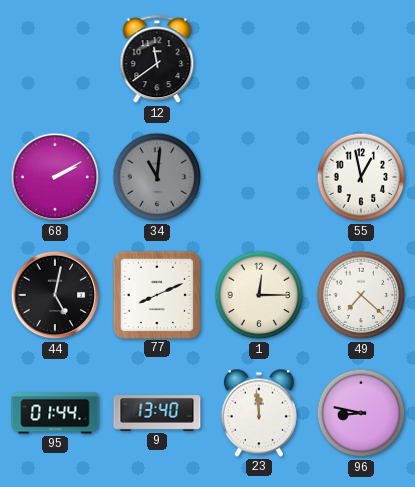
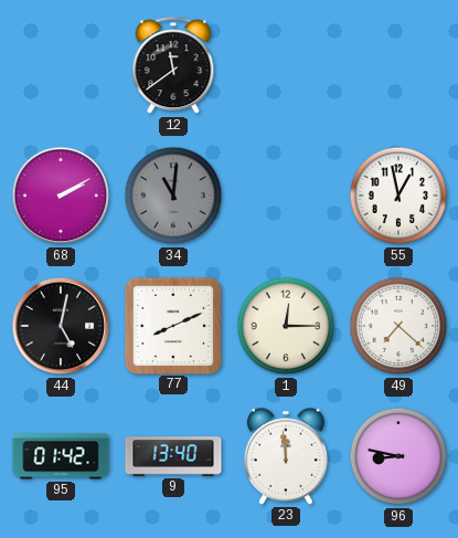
95: 01:44 -> 01:42
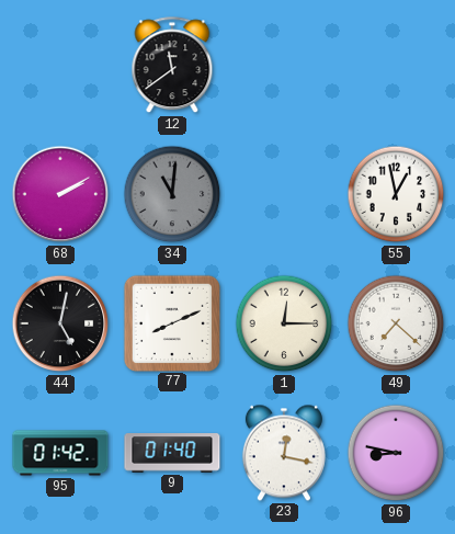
9: 13:40 -> 01:40
23: 11:59 -> 12:17
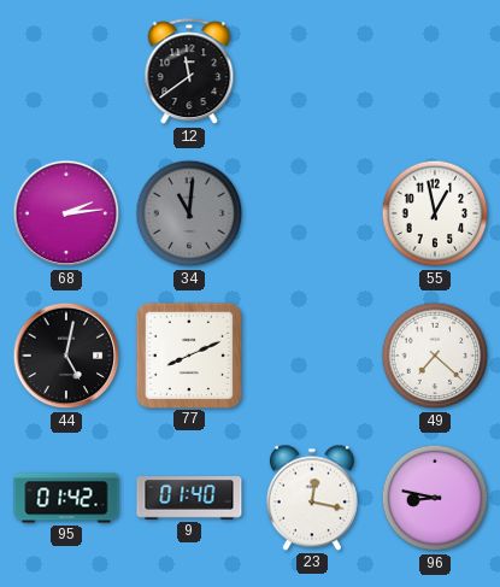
68: 2:10 -> 2:14
1: 12:15 -> none
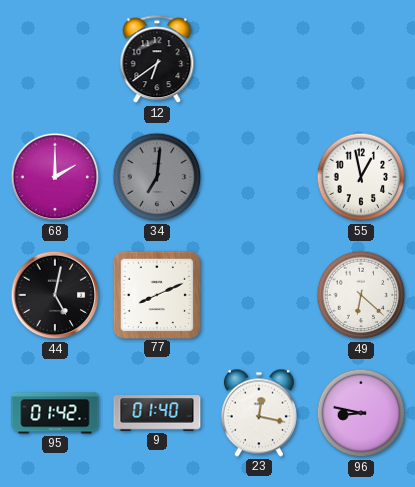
12: 11:39 -> 6:39
68: 2:14 -> 2:00
34: 11:01 -> 7:01
49: 7:22 -> 6:22
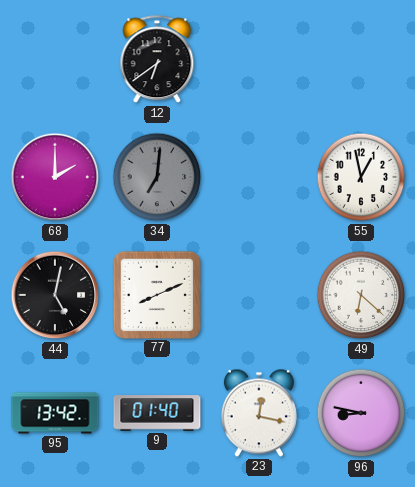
95: 01:42 -> 13:42
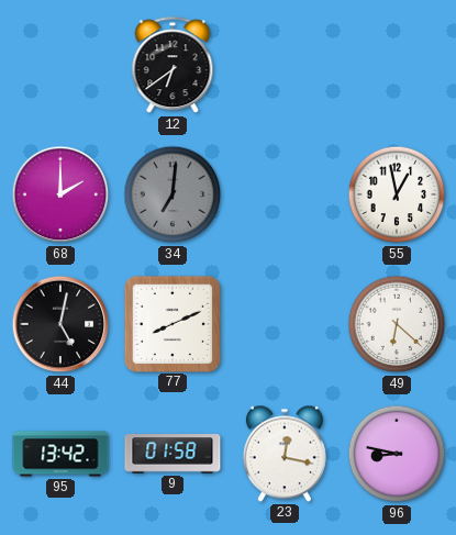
9: 01:40 -> 01:58
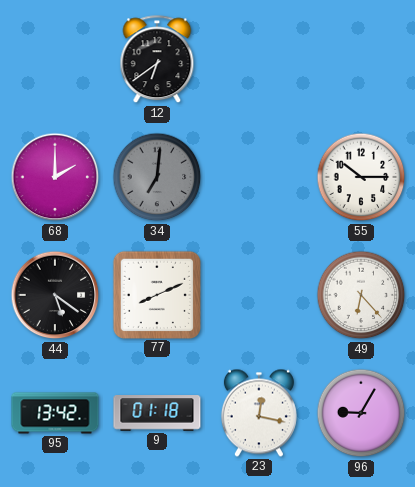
55: 12:58 -> 10:15
44: 5:02 -> 5:21
49: 6:22 -> 6:23
9: 01:58 -> 01:18
96: 8:47 -> 9:05
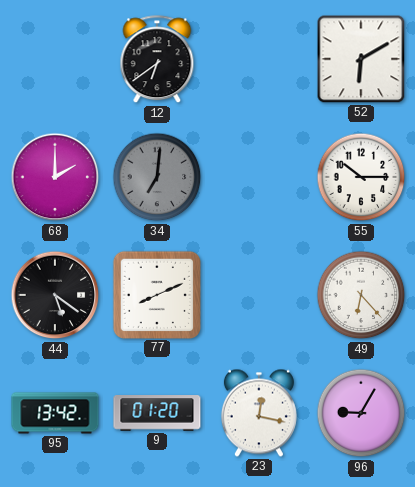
52: none -> 6:10
9: 01:18 -> 01:20
